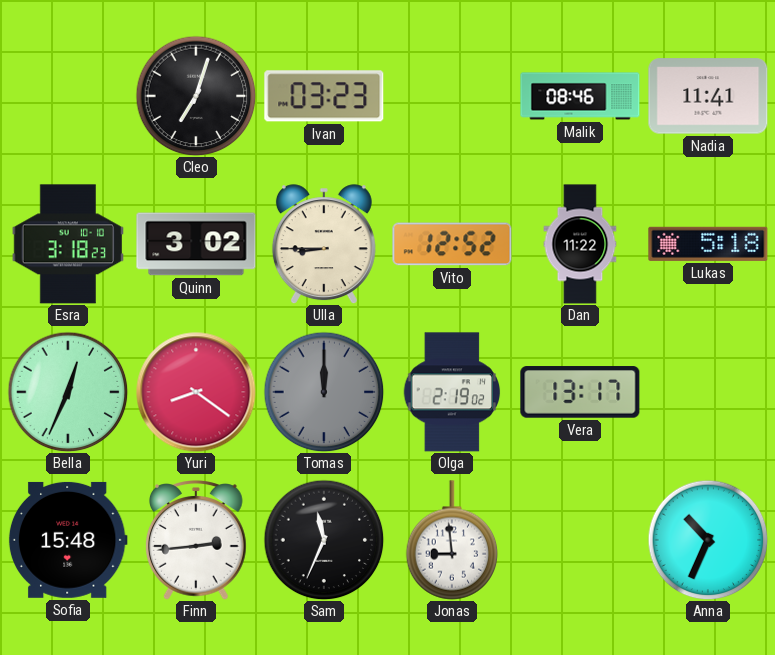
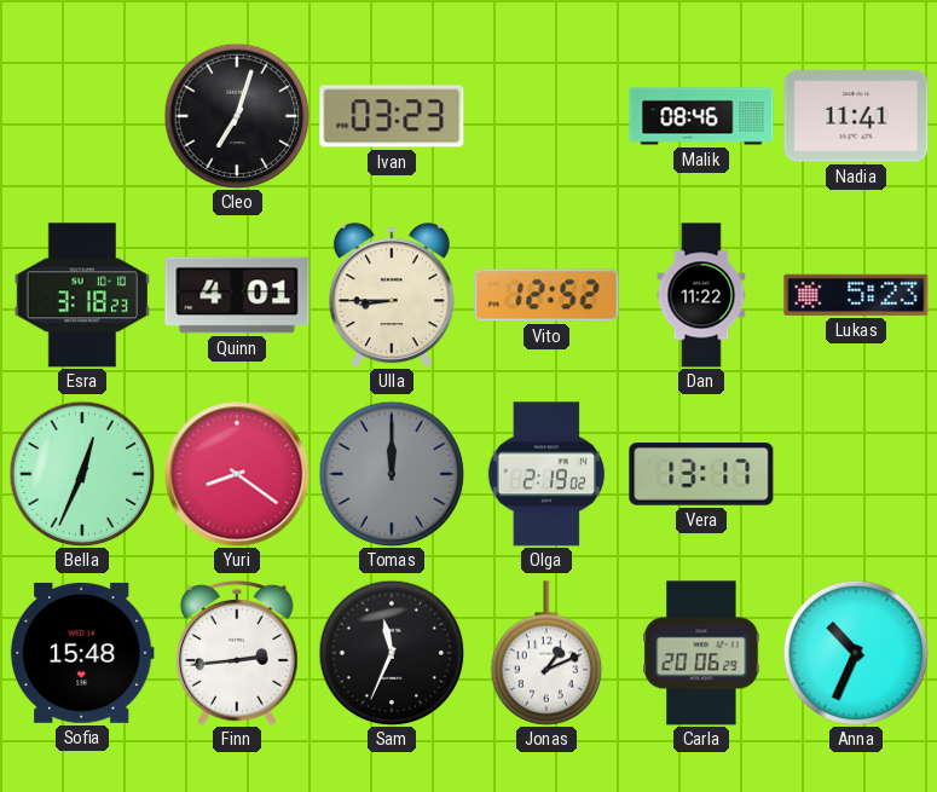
Quinn: 3:02 -> 4:01
Lukas: 5:18 -> 5:23
Jonas: 8:59 -> 1:11
Carla: none -> 20:06
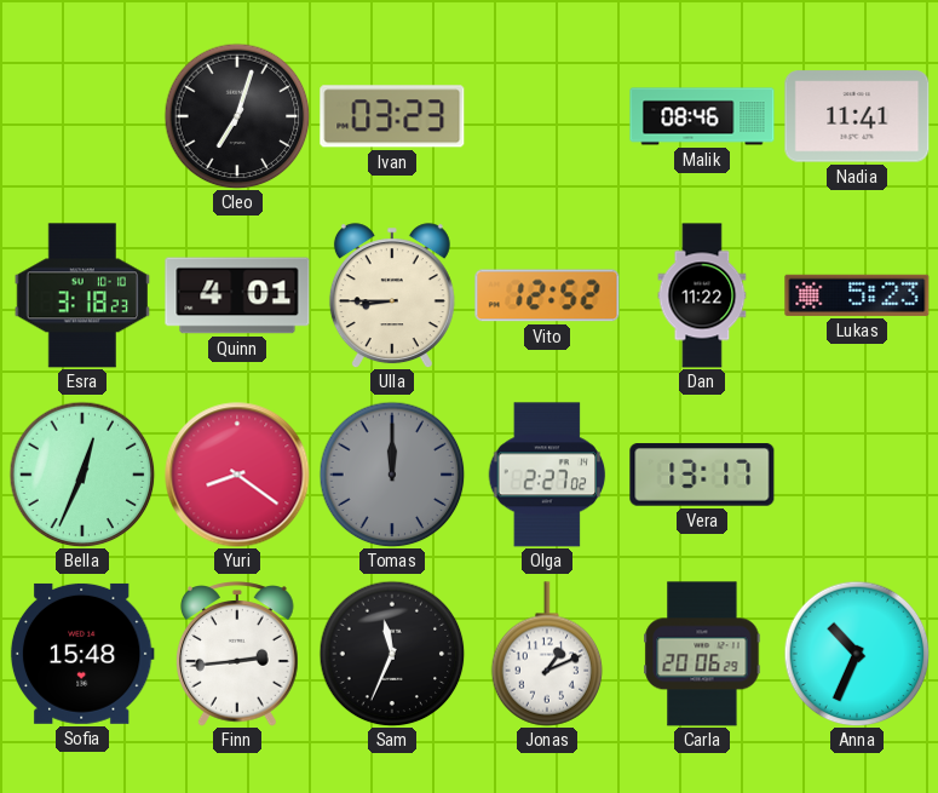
Olga: 2:19 -> 2:27
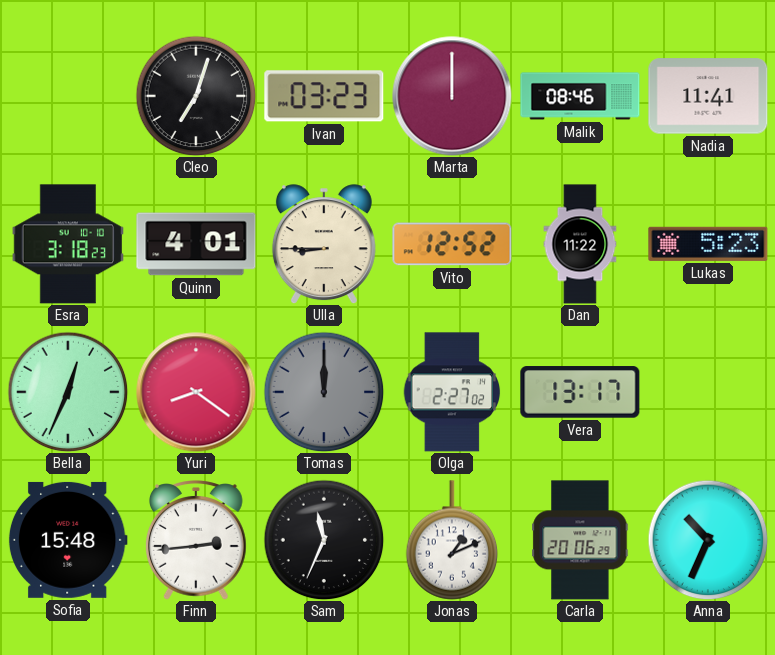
Marta: none -> 12:00
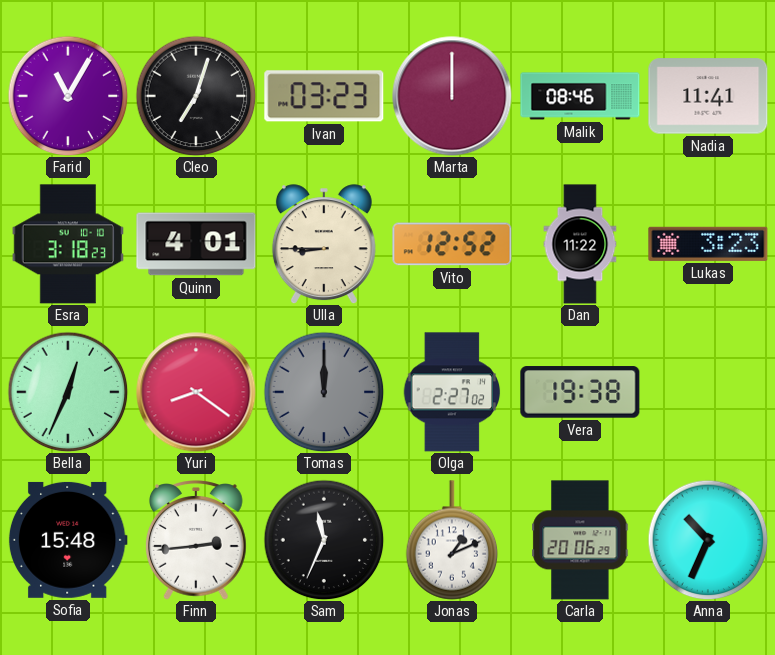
Farid: none -> 11:05
Lukas: 5:23 -> 3:23
Vera: 13:17 -> 19:38
